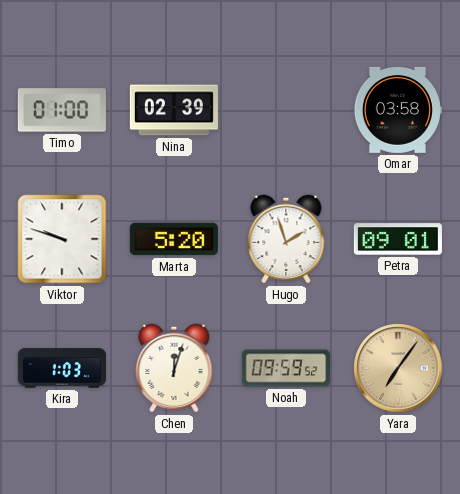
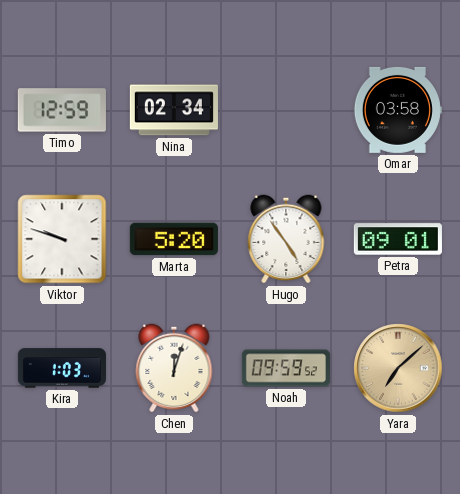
Timo: 01:00 -> 12:59
Nina: 02:39 -> 02:34
Hugo: 1:57 -> 4:54
Yara: 7:06 -> 7:08
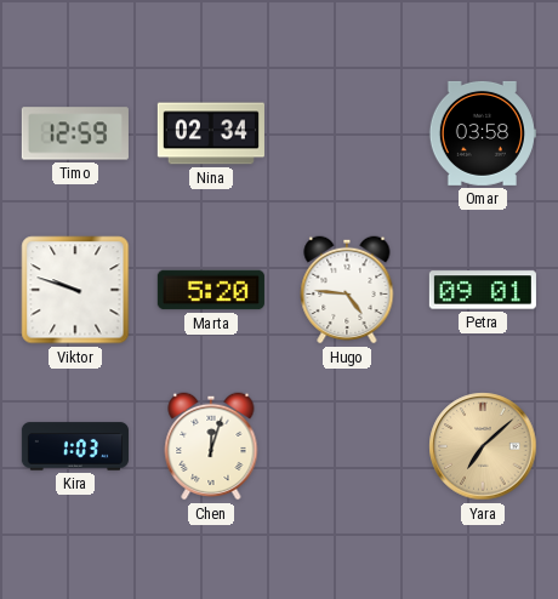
Hugo: 4:54 -> 4:46
Noah: 09:59 -> none
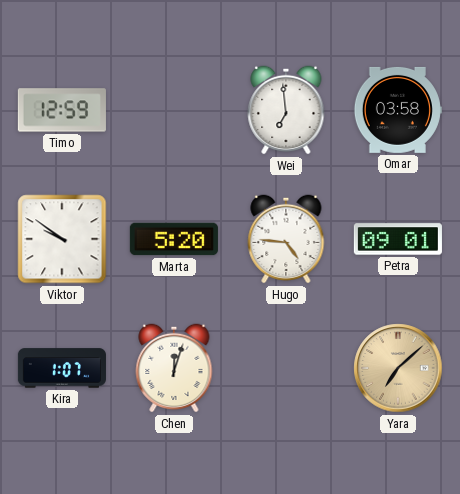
Nina: 02:34 -> none
Wei: none -> 6:59
Viktor: 9:48 -> 9:51
Kira: 1:03 -> 1:07
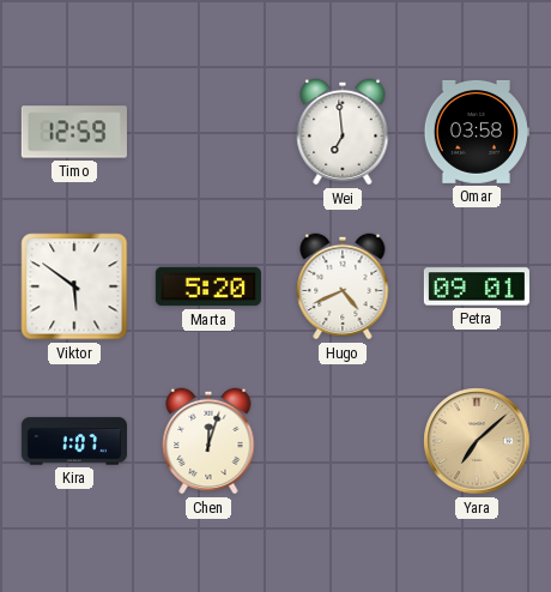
Viktor: 9:51 -> 5:51
Hugo: 4:46 -> 4:41
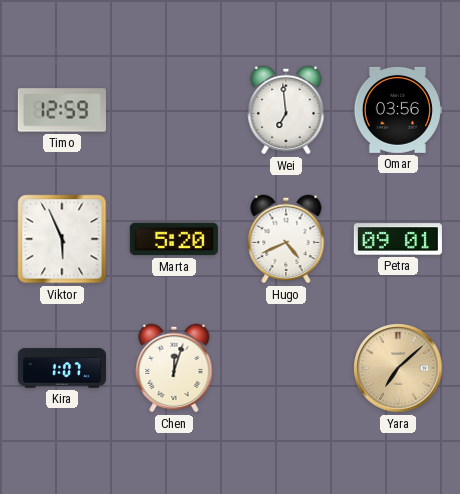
Omar: 03:58 -> 03:56
Viktor: 5:51 -> 5:56
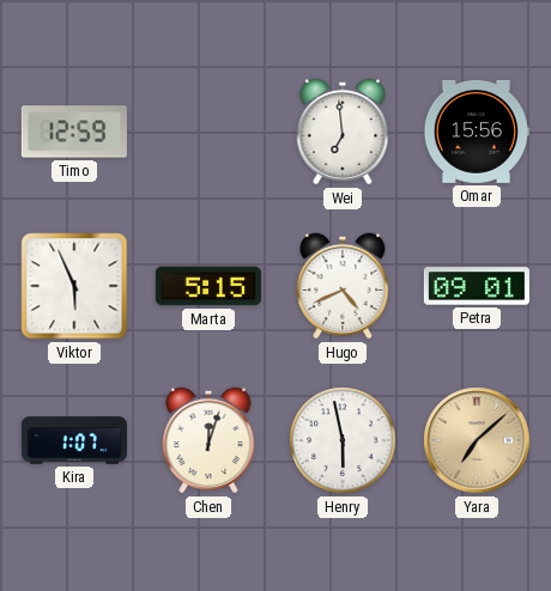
Omar: 03:56 -> 15:56
Marta: 5:20 -> 5:15
Henry: none -> 5:58
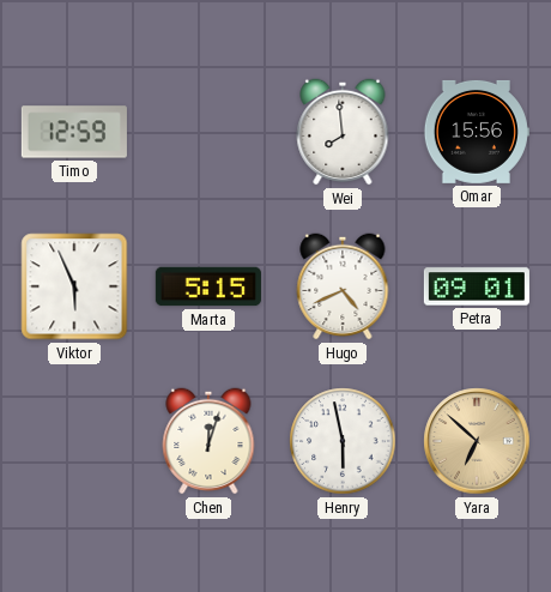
Wei: 6:59 -> 7:59
Kira: 1:07 -> none
Yara: 7:08 -> 6:52
